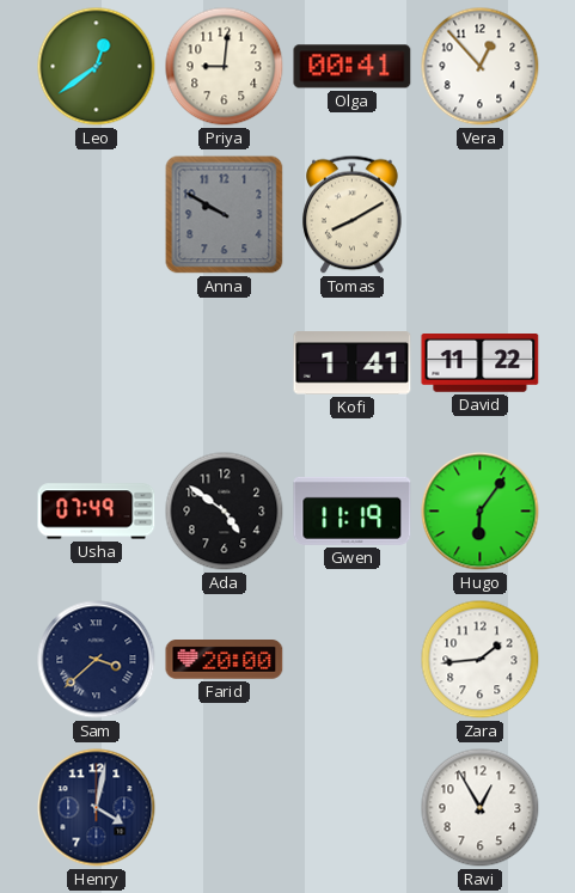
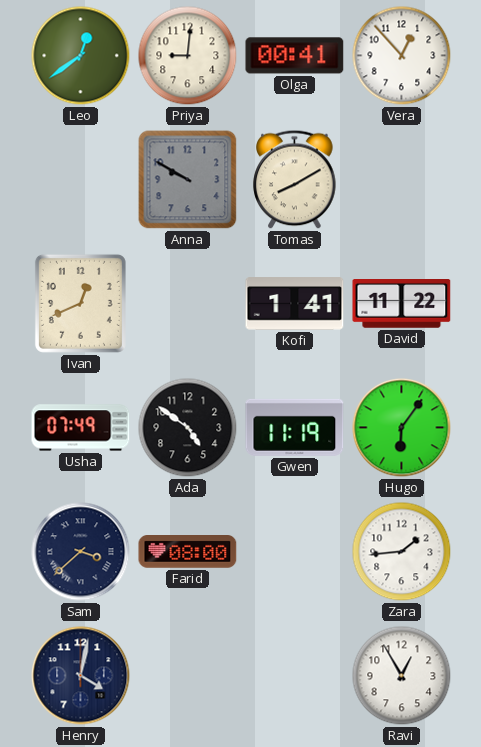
Ivan: none -> 12:41
Farid: 20:00 -> 08:00
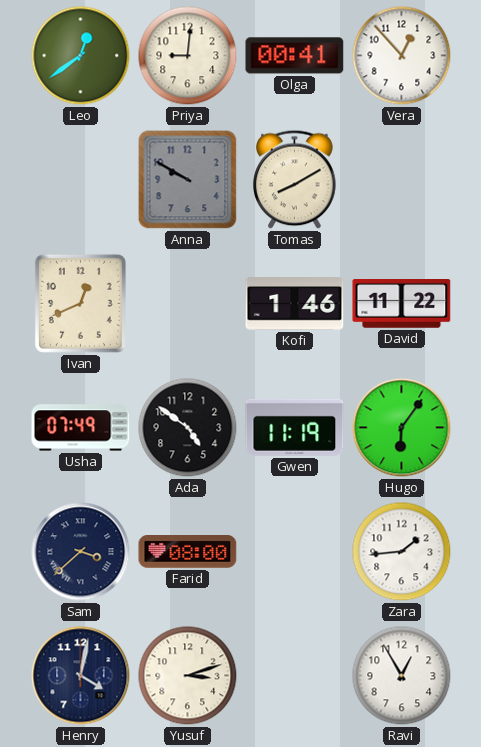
Kofi: 1:41 -> 1:46
Yusuf: none -> 3:12
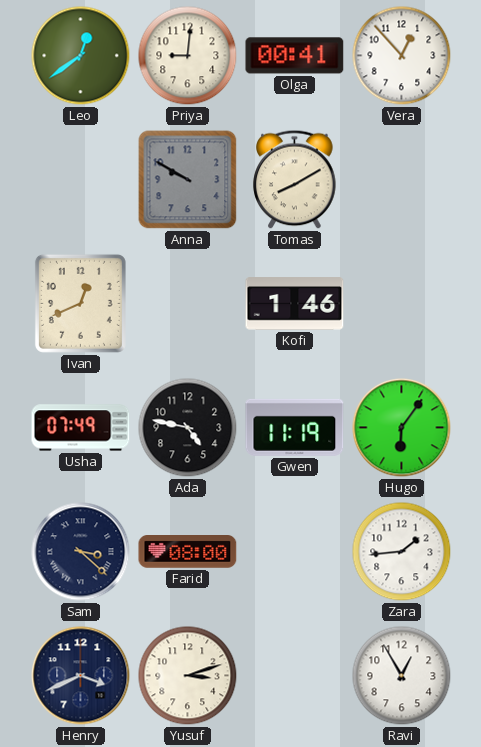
David: 11:22 -> none
Ada: 4:51 -> 4:47
Sam: 3:38 -> 3:22
Henry: 4:02 -> 3:41
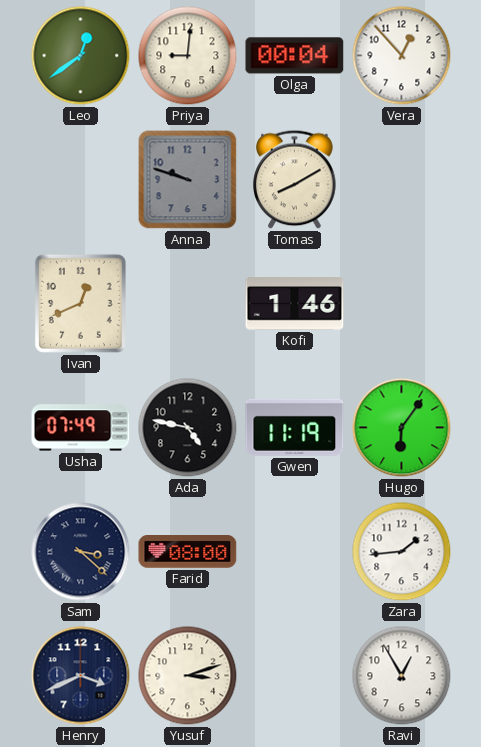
Olga: 00:41 -> 00:04
Anna: 9:50 -> 9:48
